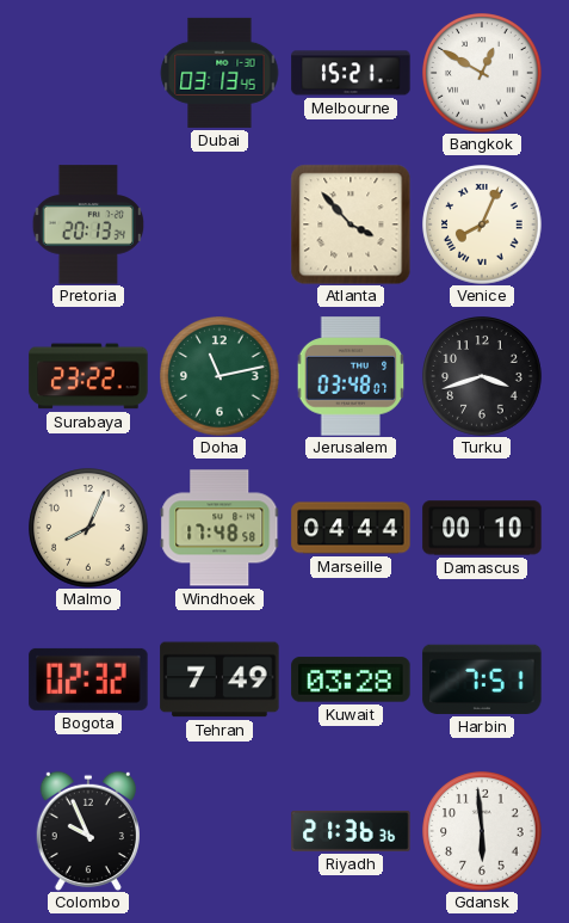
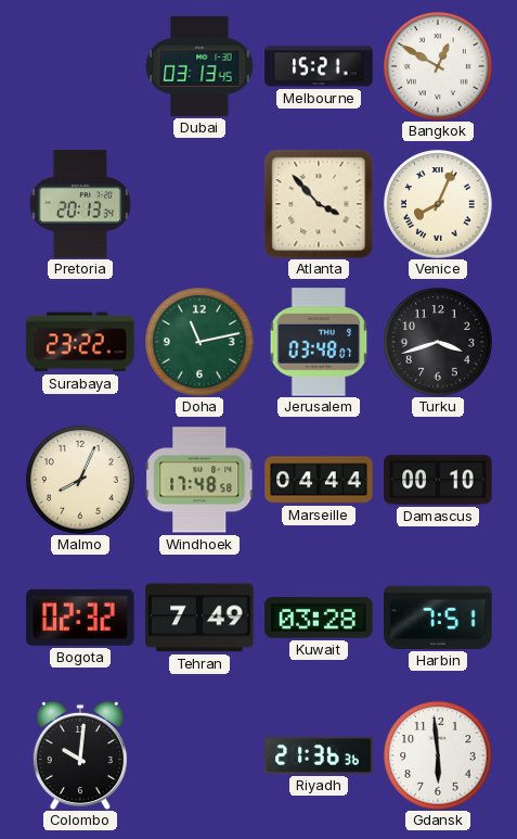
Colombo: 9:56 -> 10:01
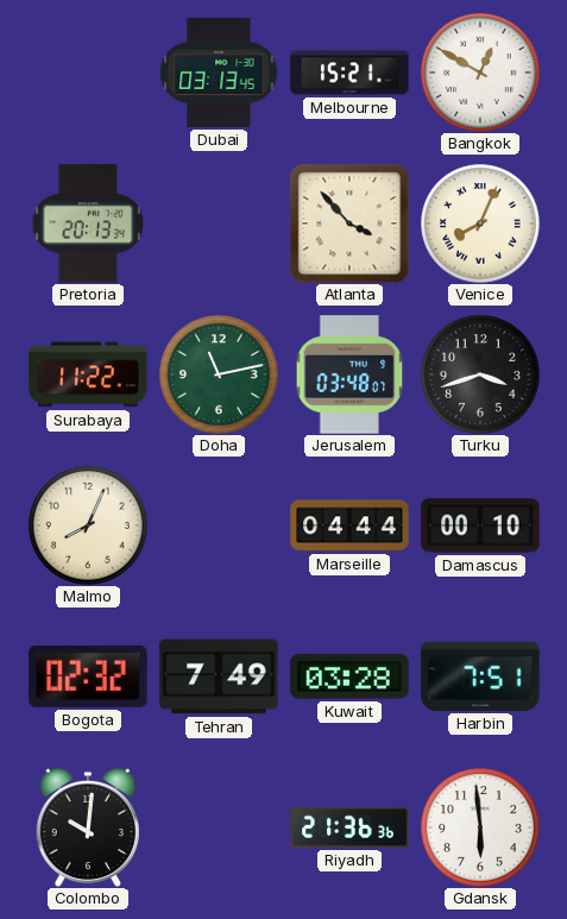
Surabaya: 23:22 -> 11:22
Windhoek: 17:48 -> none
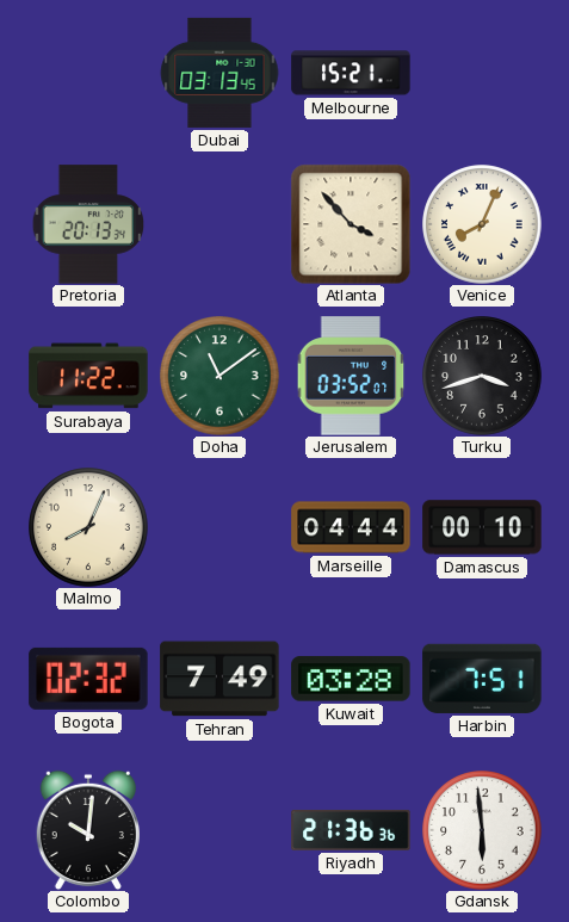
Bangkok: 12:50 -> none
Doha: 11:13 -> 11:09
Jerusalem: 03:48 -> 03:52
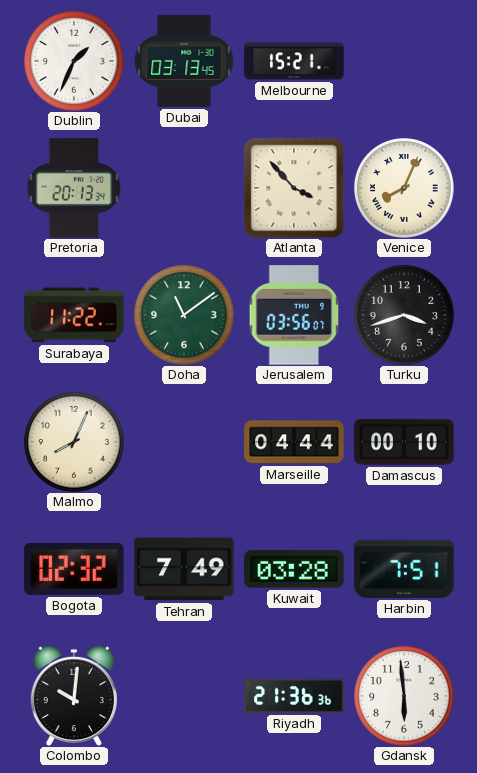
Dublin: none -> 1:34
Jerusalem: 03:52 -> 03:56
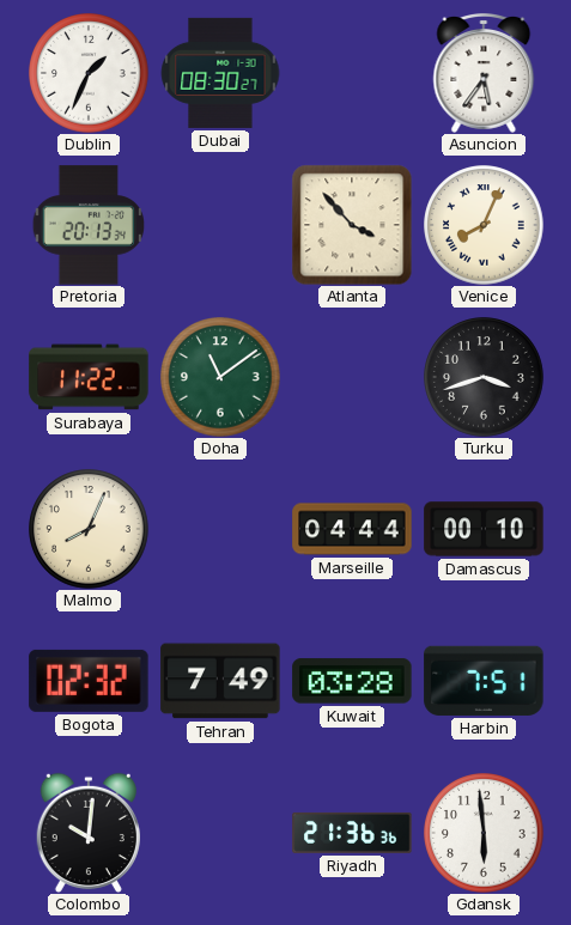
Dubai: 03:13 -> 08:30
Melbourne: 15:21 -> none
Asuncion: none -> 5:36
Jerusalem: 03:56 -> none
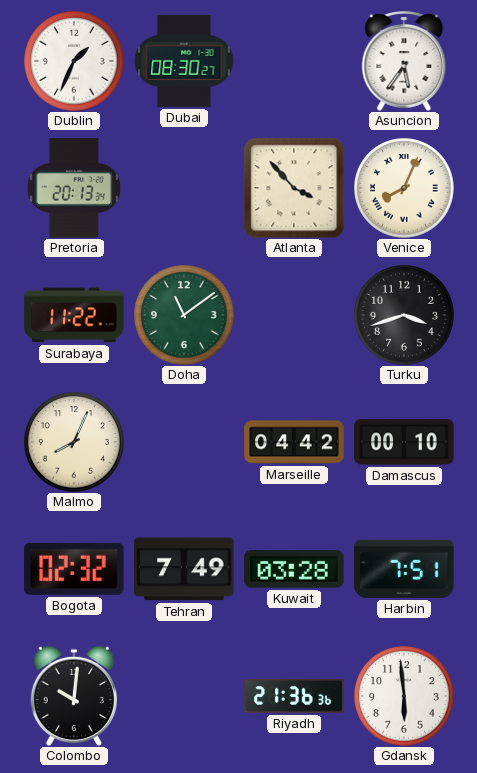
Marseille: 04:44 -> 04:42
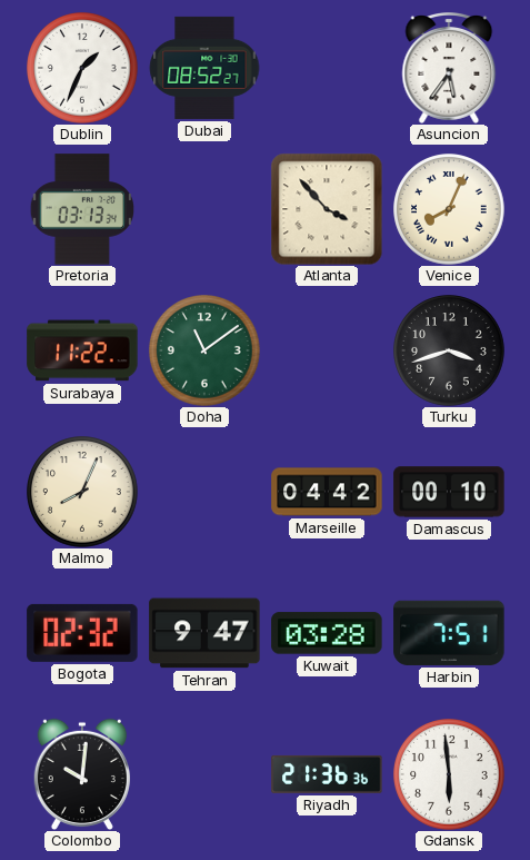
Dubai: 08:30 -> 08:52
Pretoria: 20:13 -> 03:13
Tehran: 7:49 -> 9:47
